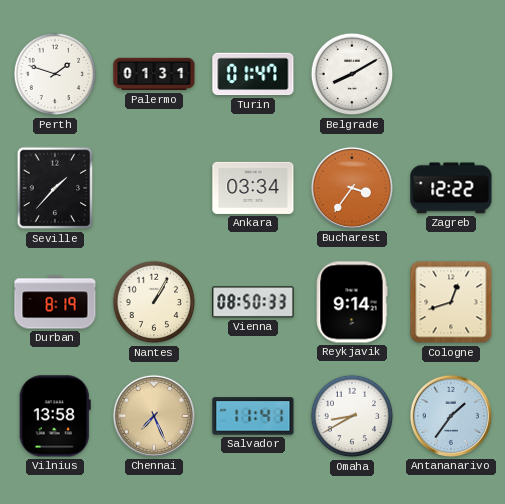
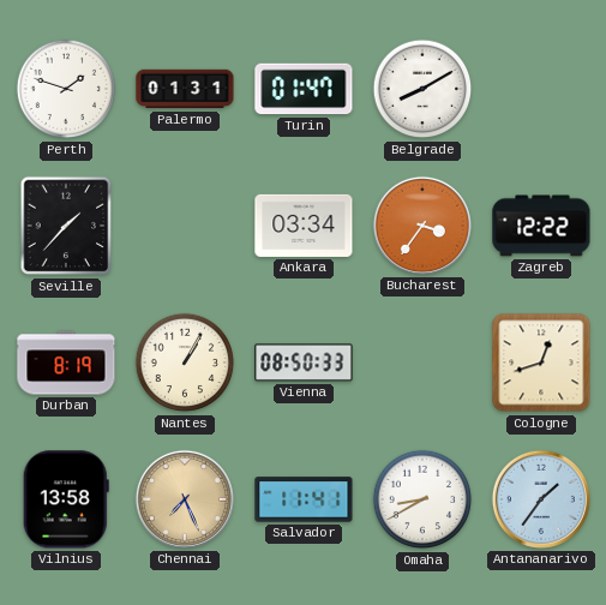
Reykjavik: 9:14 -> none
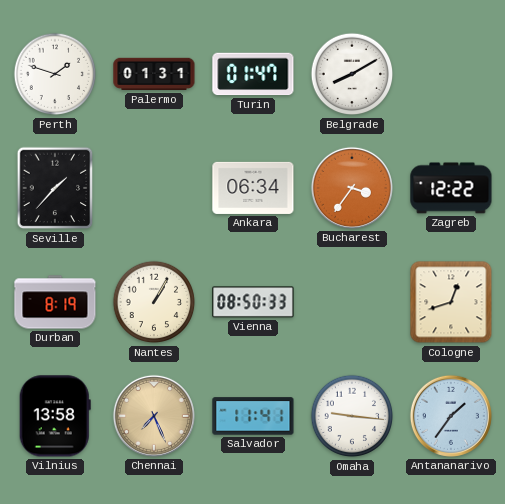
Ankara: 03:34 -> 06:34
Omaha: 8:40 -> 9:16
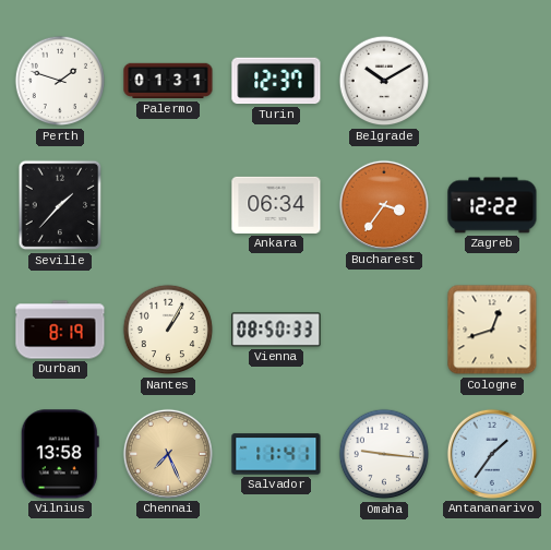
Turin: 01:47 -> 12:37
Belgrade: 8:10 -> 10:10
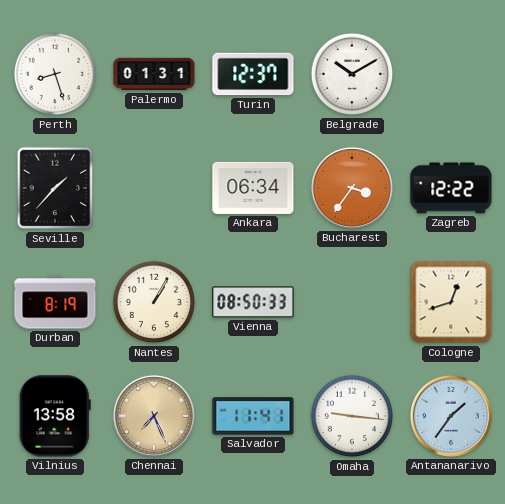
Perth: 1:48 -> 8:27
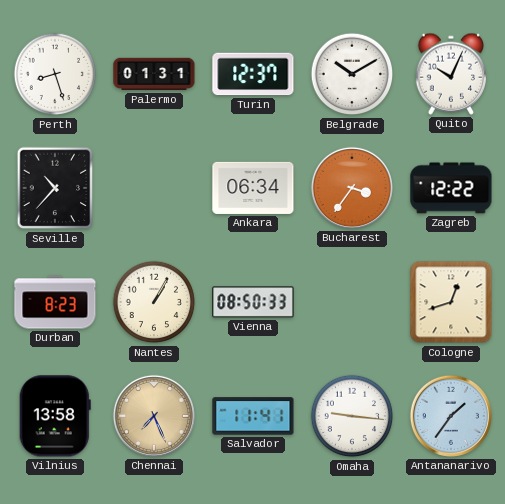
Quito: none -> 10:04
Seville: 1:37 -> 10:37
Durban: 8:19 -> 8:23
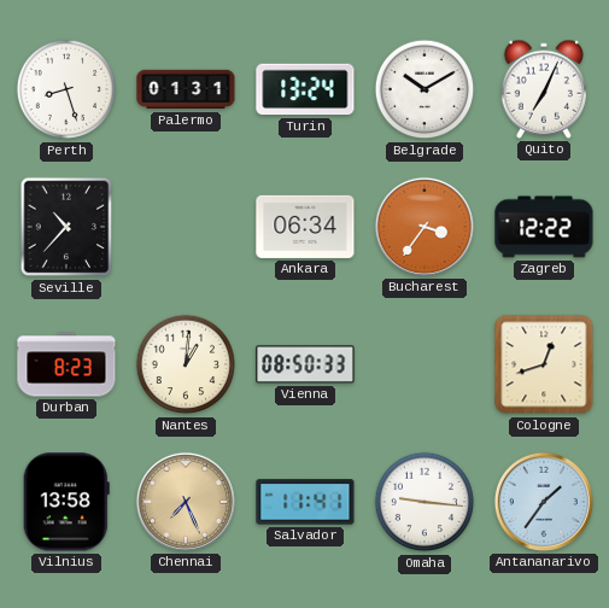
Turin: 12:37 -> 13:24
Quito: 10:04 -> 7:04
Nantes: 1:05 -> 1:01
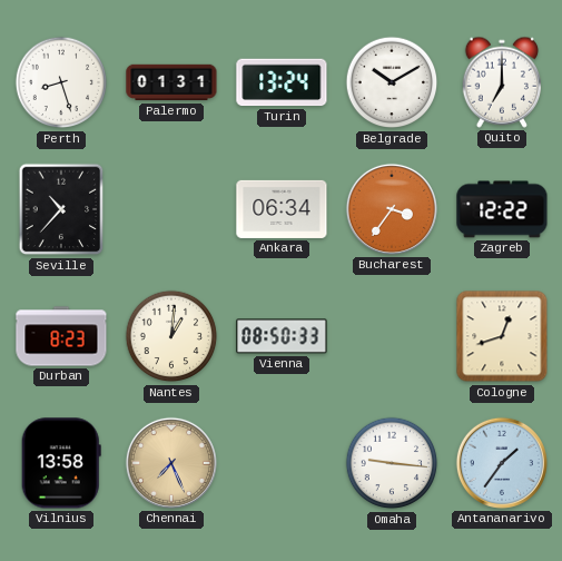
Quito: 7:04 -> 7:00
Salvador: 11:41 -> none
